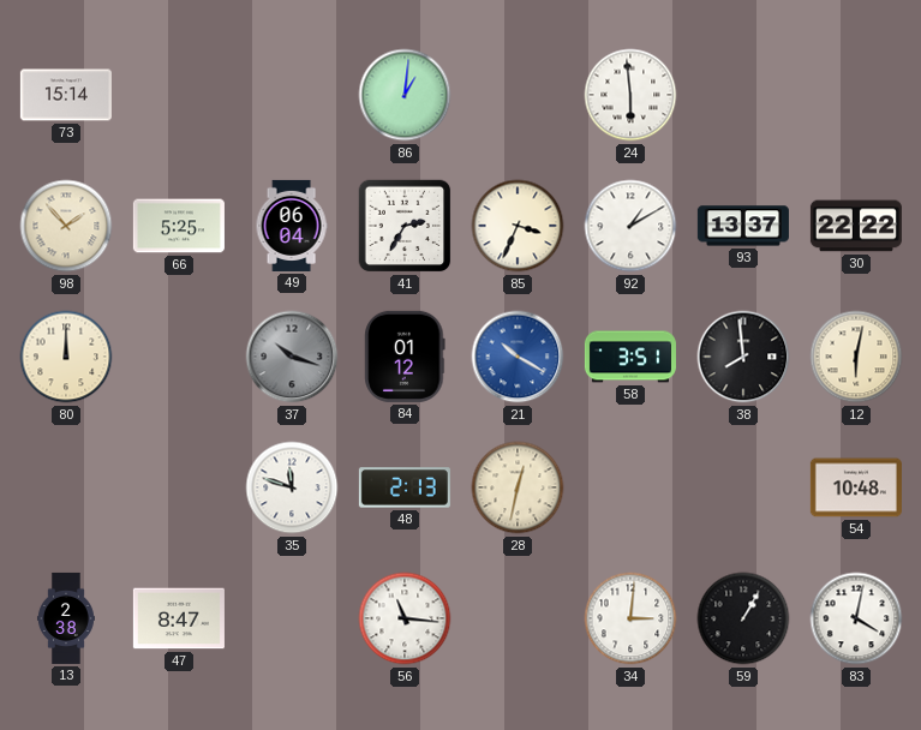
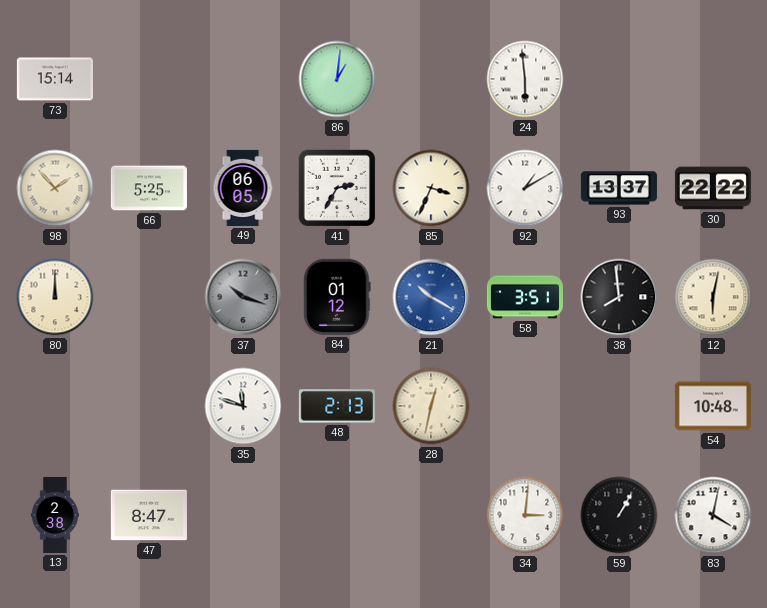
49: 06:04 -> 06:05
56: 11:16 -> none
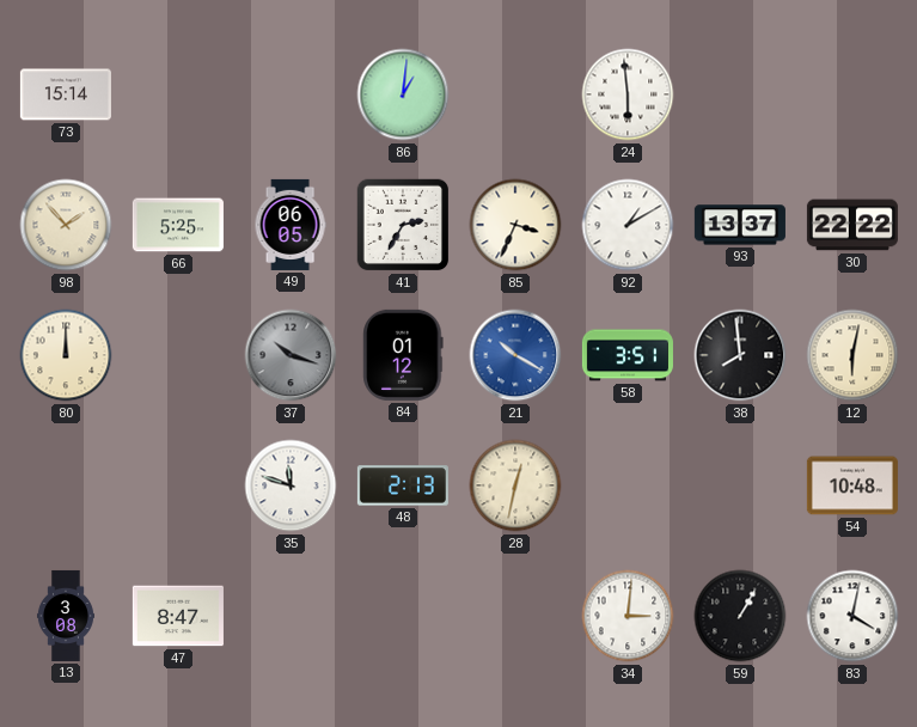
13: 2:38 -> 3:08
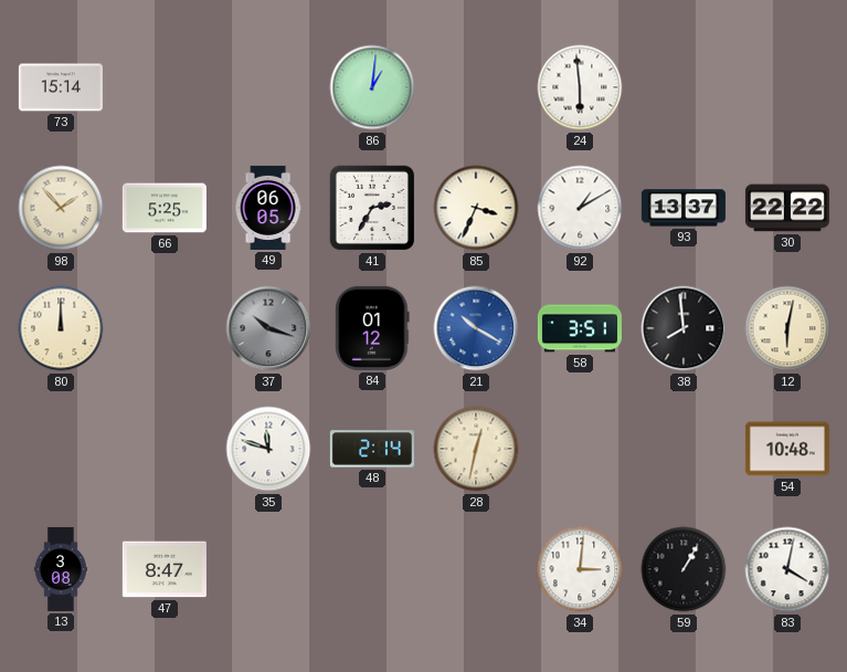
48: 2:13 -> 2:14
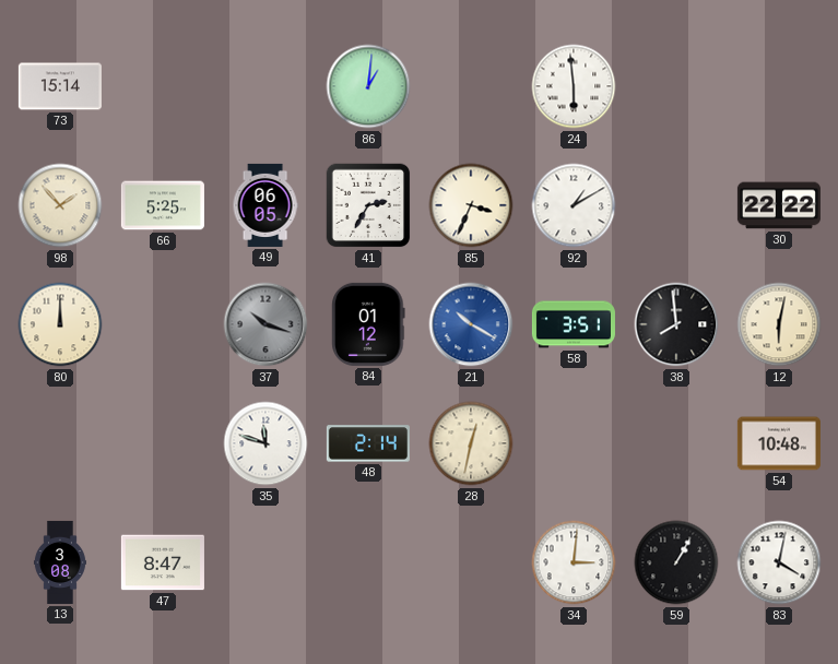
93: 13:37 -> none
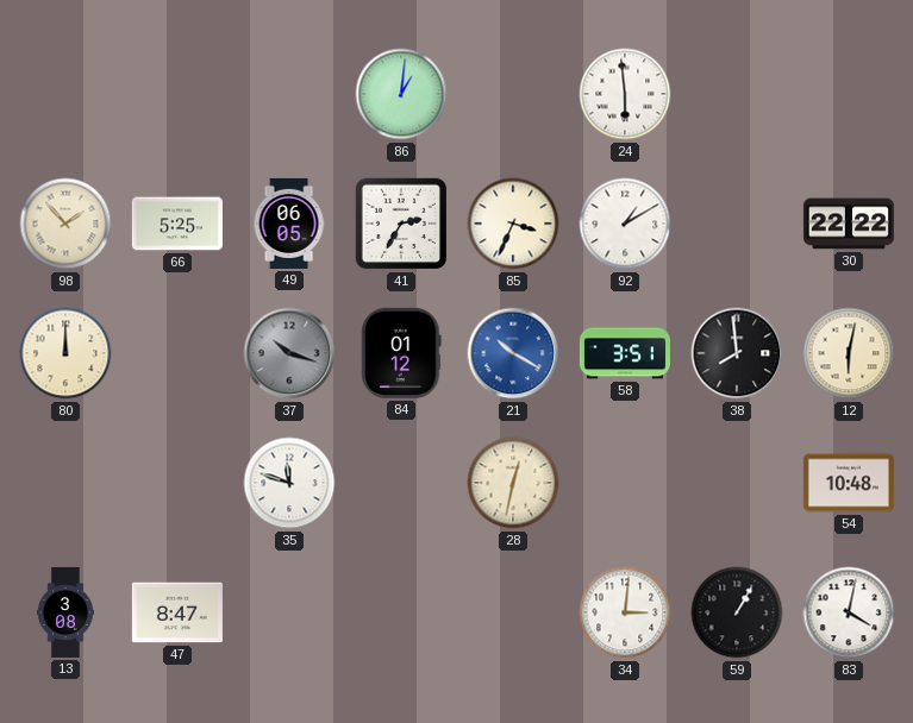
73: 15:14 -> none
48: 2:14 -> none
